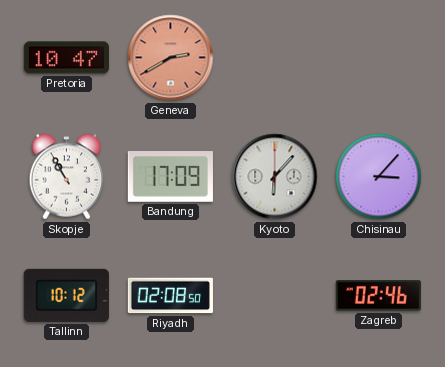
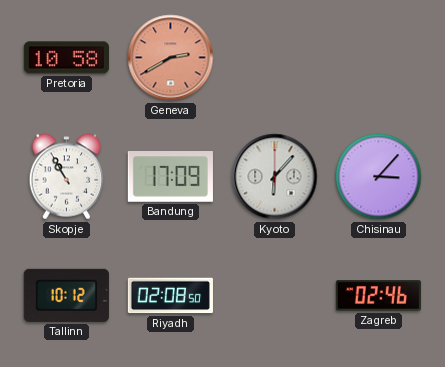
Pretoria: 10:47 -> 10:58
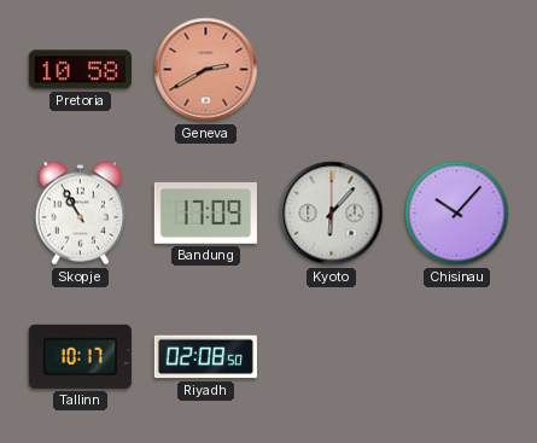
Chisinau: 3:07 -> 10:07
Tallinn: 10:12 -> 10:17
Zagreb: 02:46 -> none
